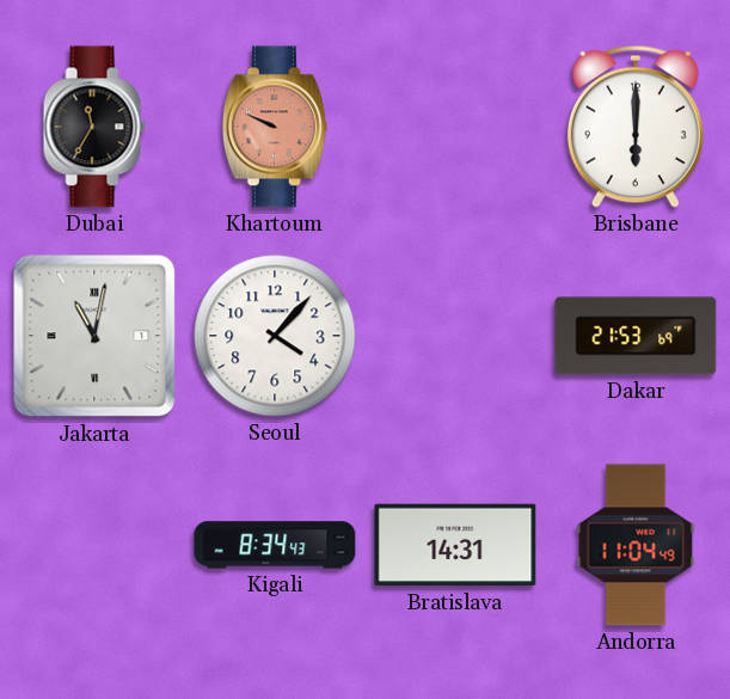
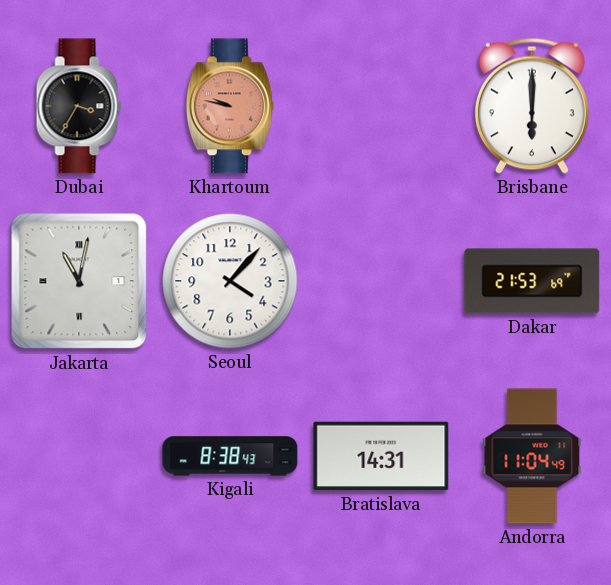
Dubai: 11:35 -> 3:35
Khartoum: 9:49 -> 9:47
Kigali: 8:34 -> 8:38
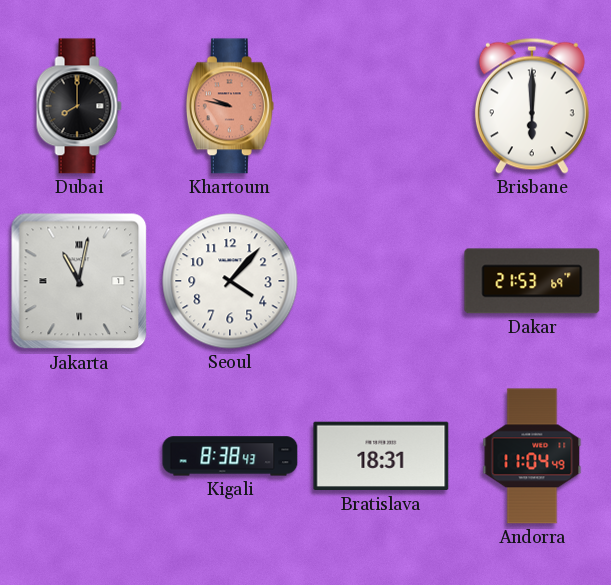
Dubai: 3:35 -> 8:00
Bratislava: 14:31 -> 18:31
